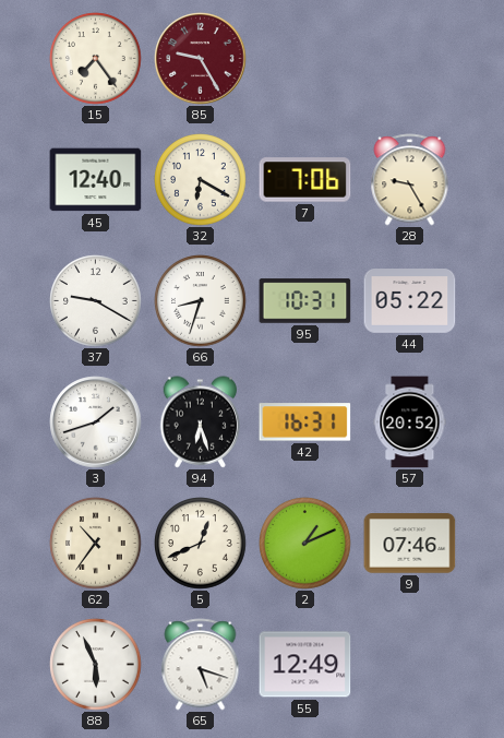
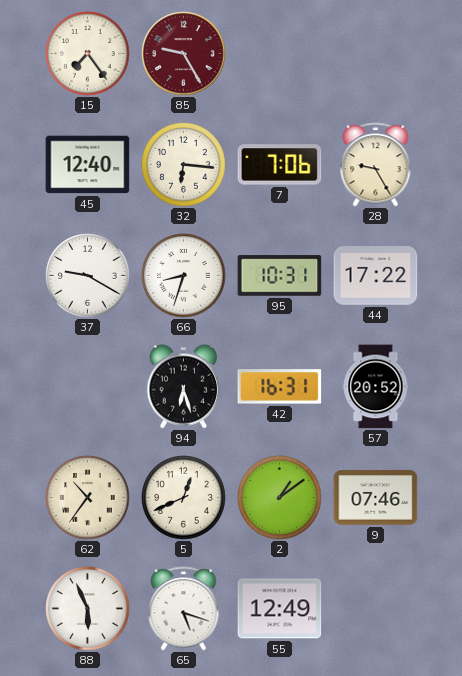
32: 6:20 -> 6:16
44: 05:22 -> 17:22
3: 1:42 -> none
2: 1:11 -> 1:09
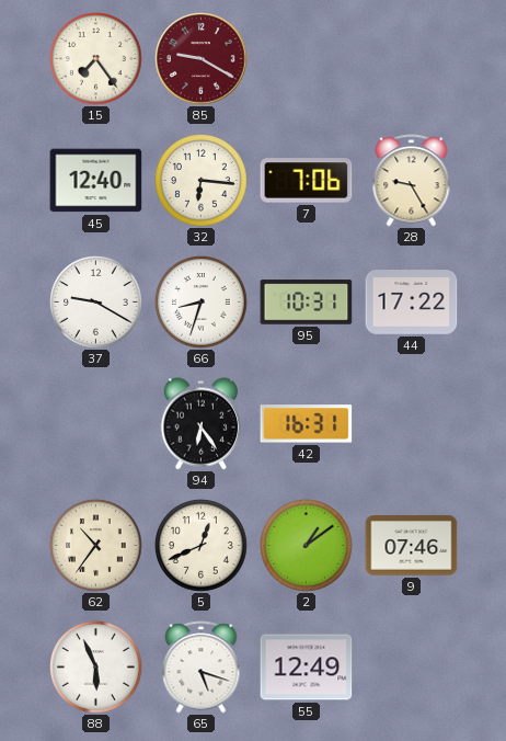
85: 9:25 -> 9:20
94: 6:27 -> 6:24
57: 20:52 -> none
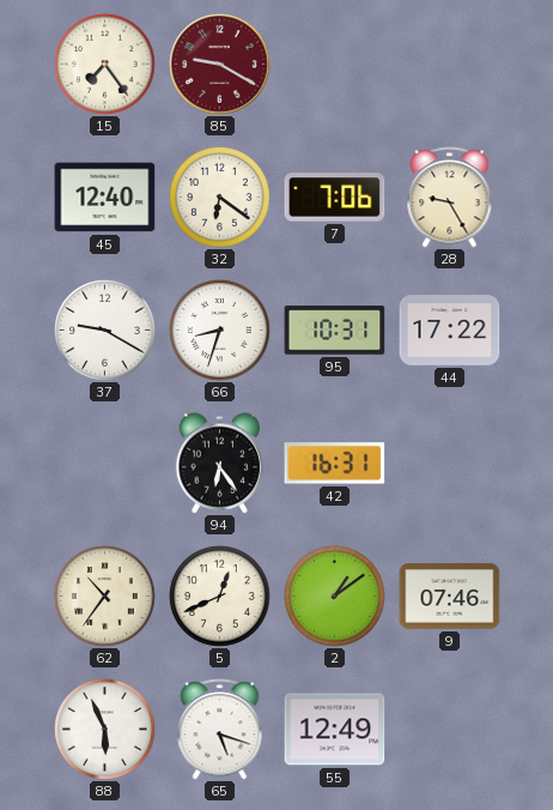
32: 6:16 -> 6:21
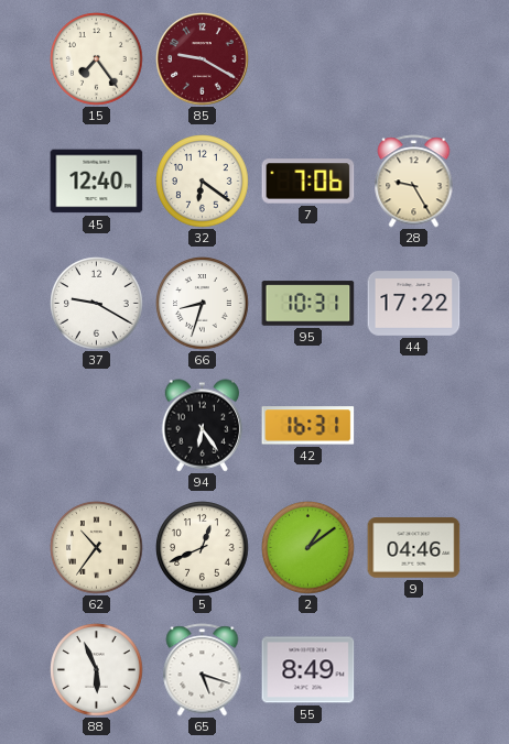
9: 07:46 -> 04:46
55: 12:49 -> 8:49
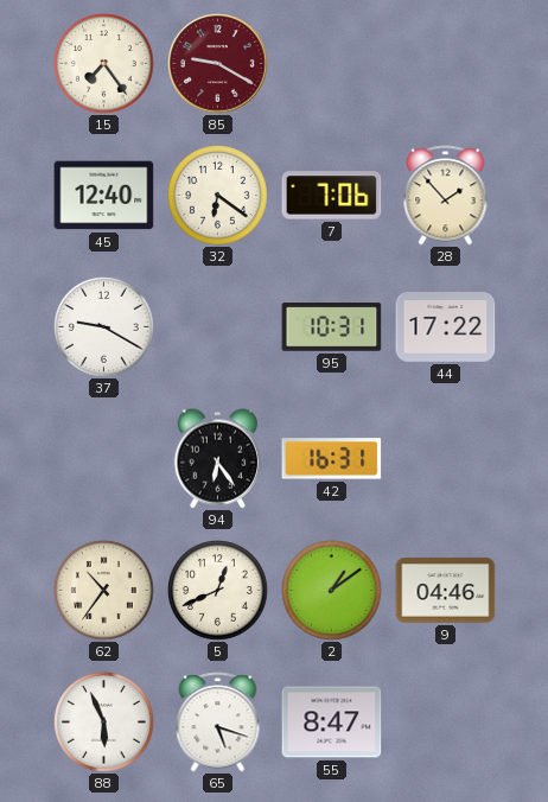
28: 9:25 -> 1:53
66: 8:33 -> none
55: 8:49 -> 8:47
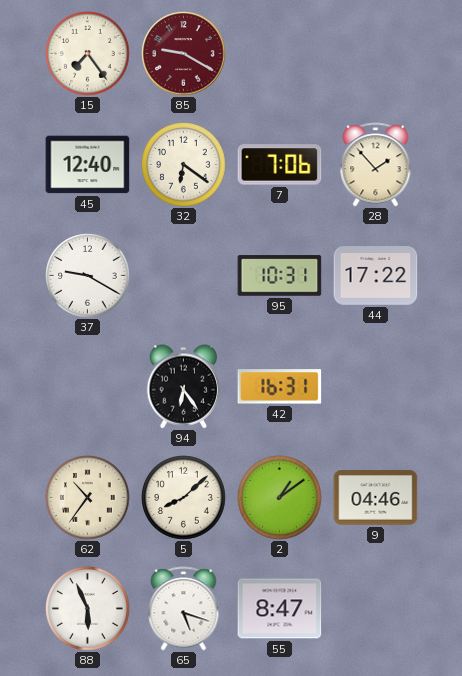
5: 12:41 -> 8:08
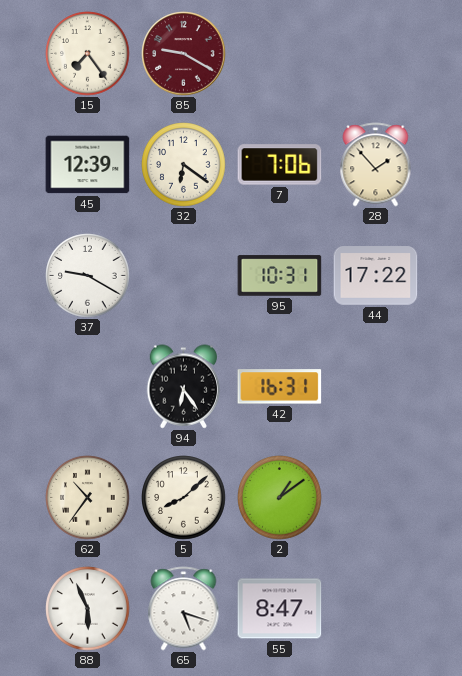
45: 12:40 -> 12:39
9: 04:46 -> none
